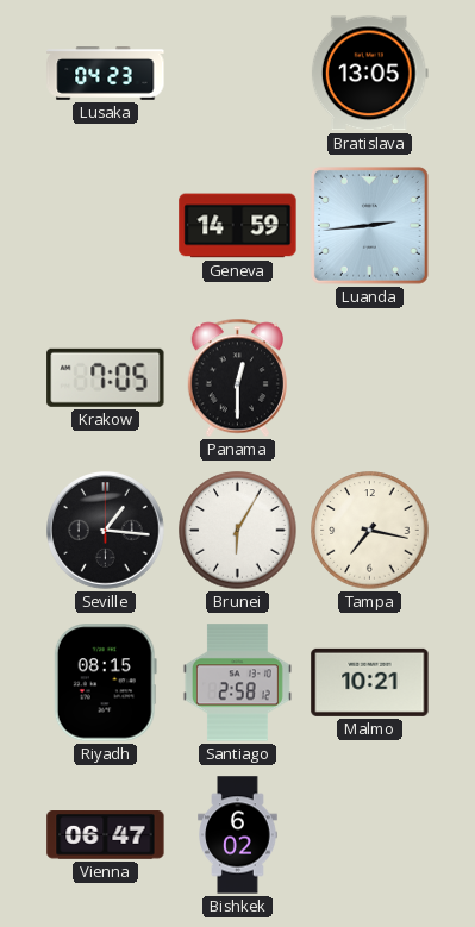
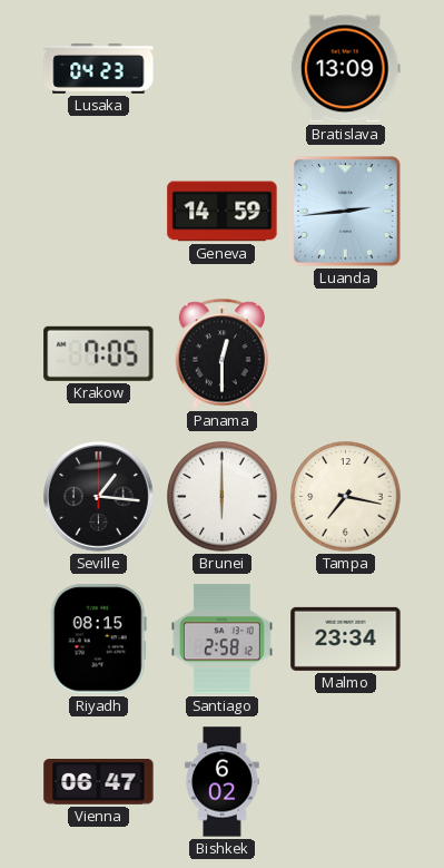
Bratislava: 13:05 -> 13:09
Brunei: 6:05 -> 6:00
Malmo: 10:21 -> 23:34
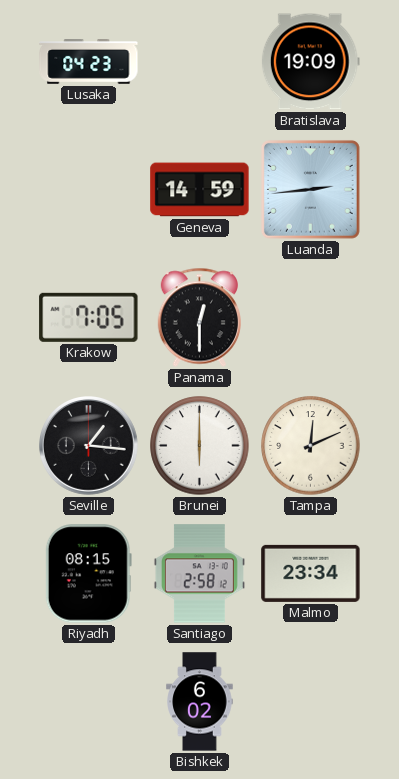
Bratislava: 13:09 -> 19:09
Tampa: 7:17 -> 12:11
Vienna: 06:47 -> none
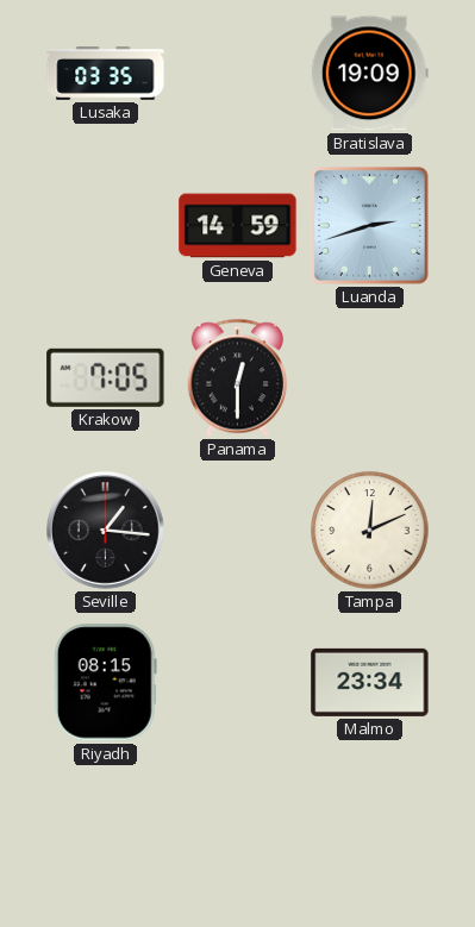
Lusaka: 04:23 -> 03:35
Luanda: 2:44 -> 2:42
Brunei: 6:00 -> none
Santiago: 2:58 -> none
Bishkek: 6:02 -> none
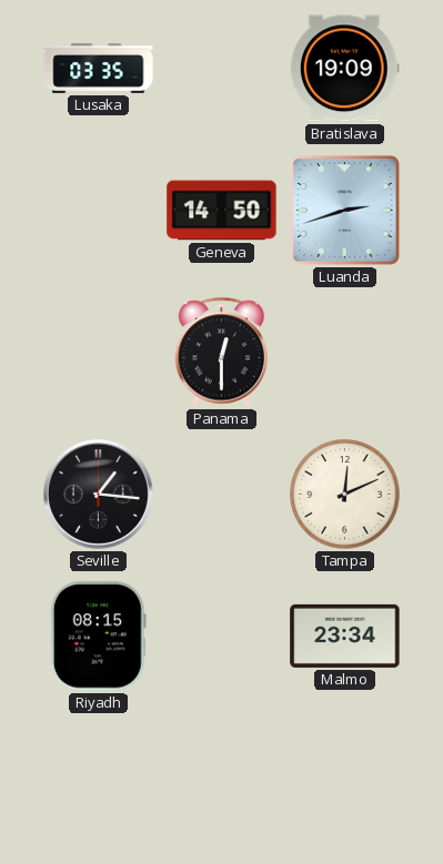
Geneva: 14:59 -> 14:50
Krakow: 7:05 -> none
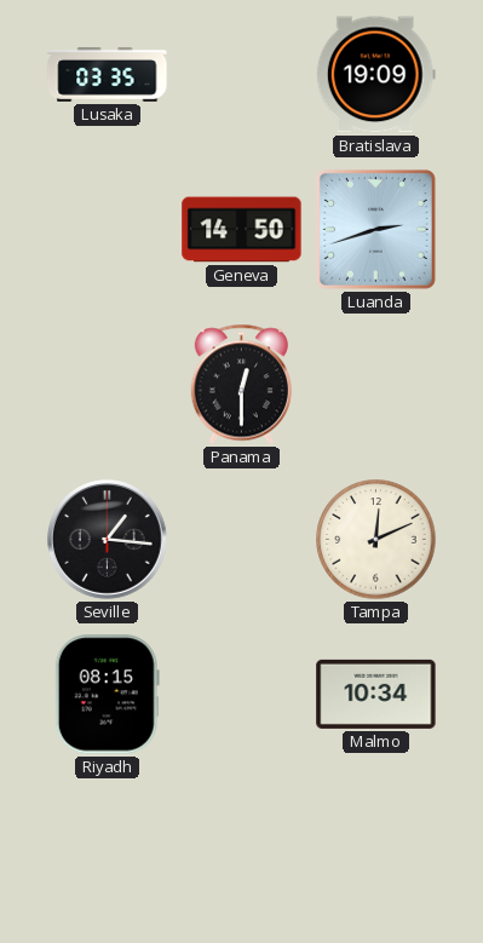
Malmo: 23:34 -> 10:34
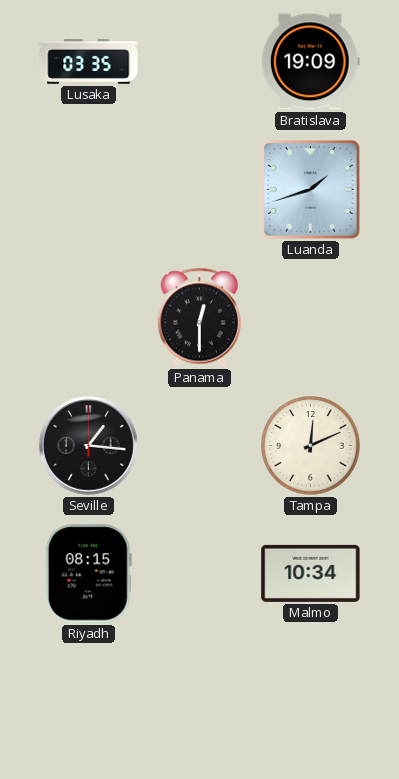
Geneva: 14:50 -> none
Luanda: 2:42 -> 1:42
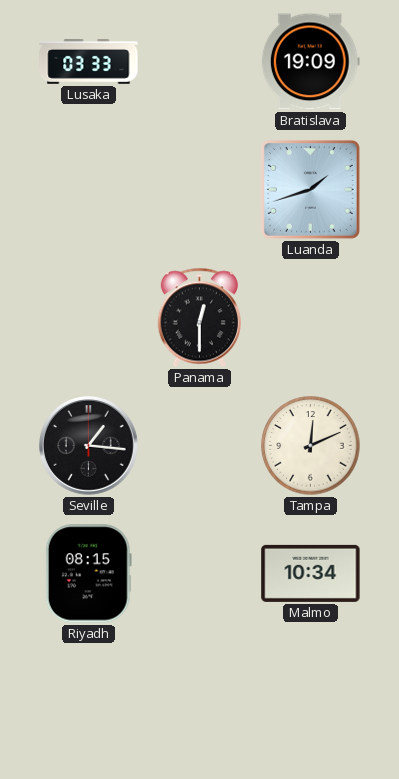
Lusaka: 03:35 -> 03:33
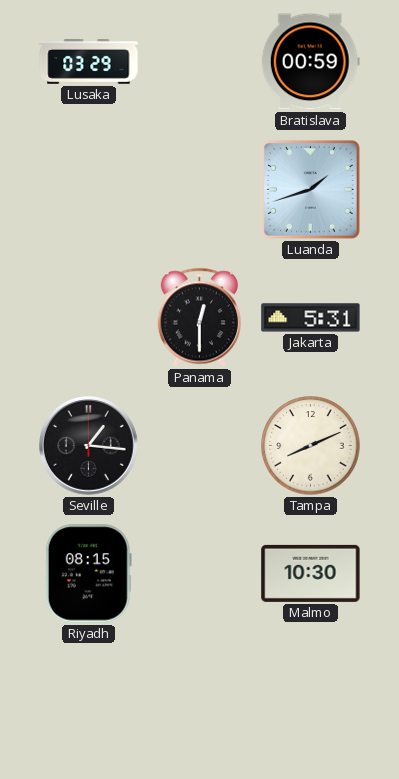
Lusaka: 03:33 -> 03:29
Bratislava: 19:09 -> 00:59
Jakarta: none -> 5:31
Tampa: 12:11 -> 8:11
Malmo: 10:34 -> 10:30
